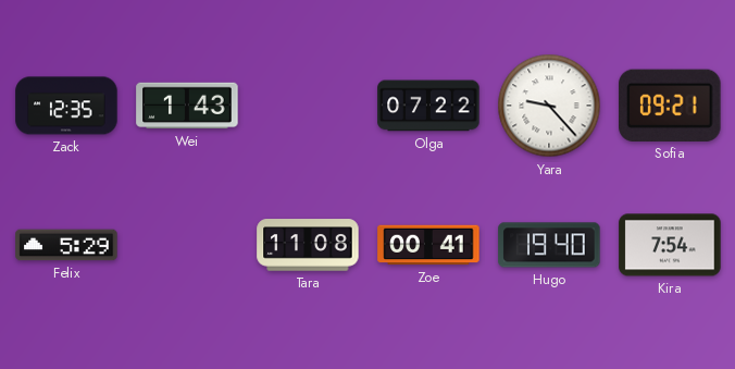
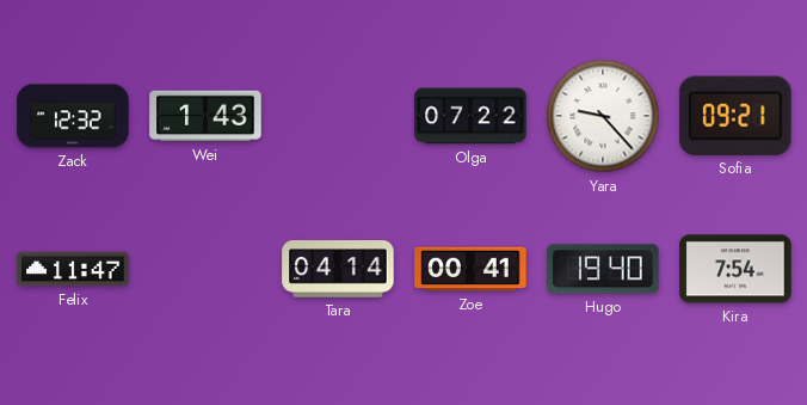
Zack: 12:35 -> 12:32
Felix: 5:29 -> 11:47
Tara: 11:08 -> 04:14
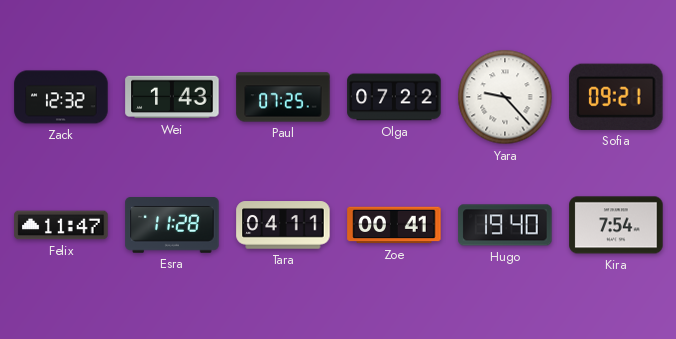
Paul: none -> 07:25
Esra: none -> 11:28
Tara: 04:14 -> 04:11
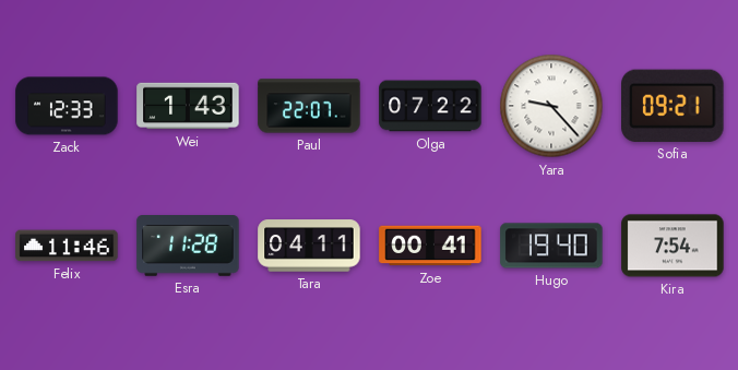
Zack: 12:32 -> 12:33
Paul: 07:25 -> 22:07
Felix: 11:47 -> 11:46
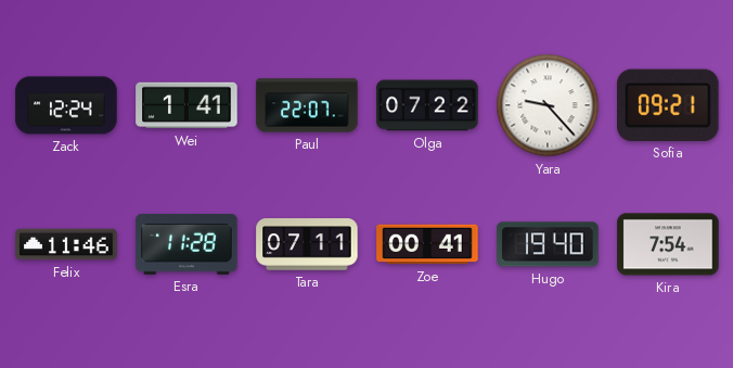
Zack: 12:33 -> 12:24
Wei: 1:43 -> 1:41
Tara: 04:11 -> 07:11
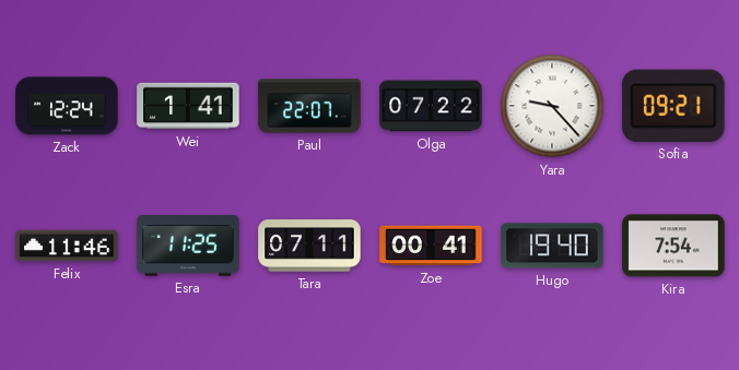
Esra: 11:28 -> 11:25
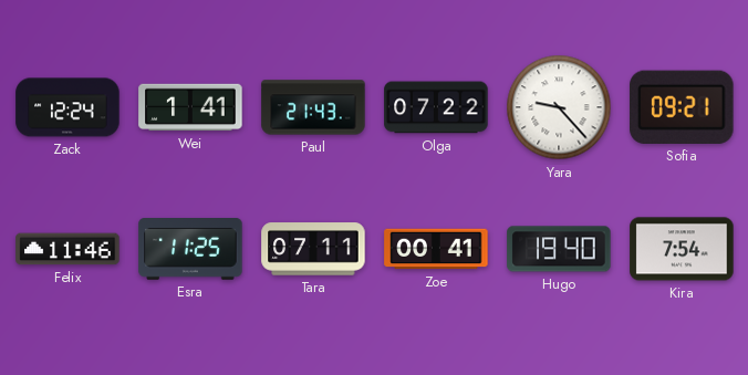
Paul: 22:07 -> 21:43
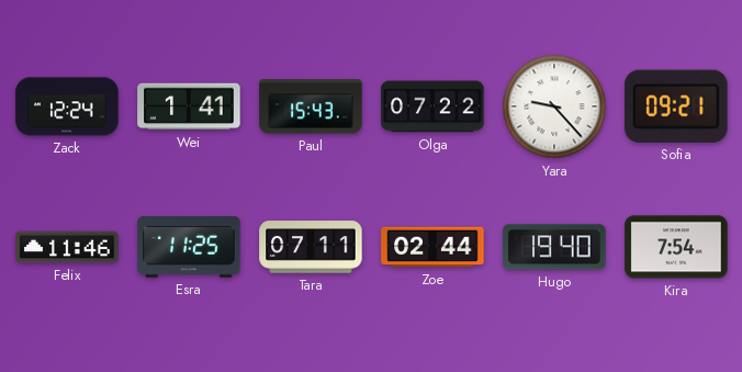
Paul: 21:43 -> 15:43
Zoe: 00:41 -> 02:44
